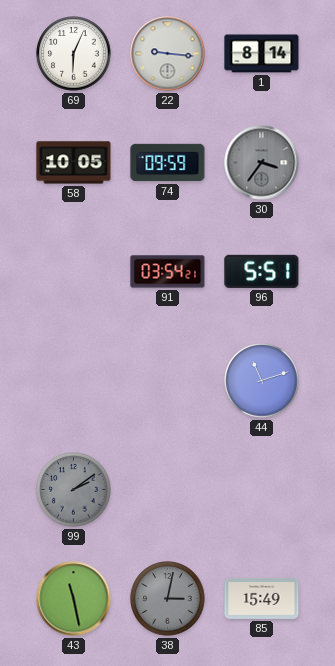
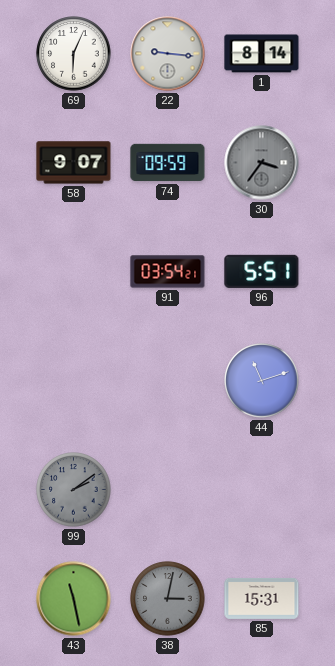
58: 10:05 -> 9:07
85: 15:49 -> 15:31
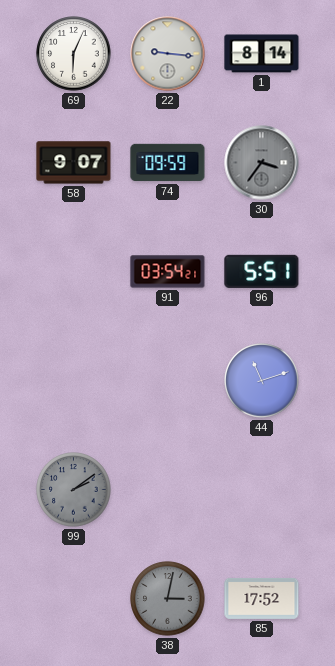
43: 11:28 -> none
85: 15:31 -> 17:52
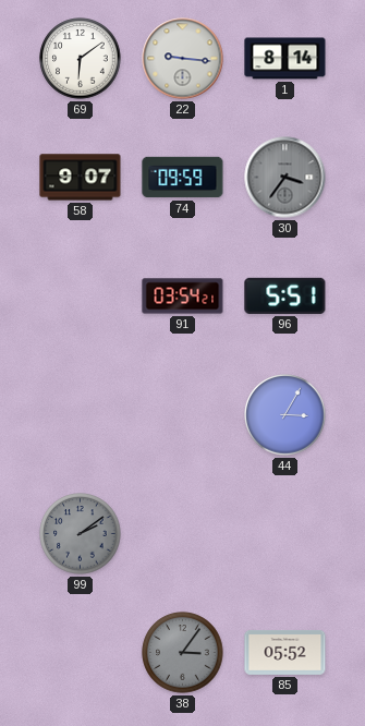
69: 6:04 -> 6:09
44: 11:12 -> 3:05
38: 3:02 -> 3:06
85: 17:52 -> 05:52
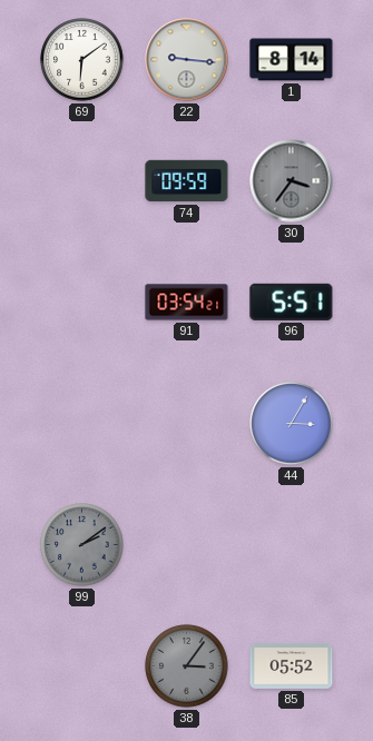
58: 9:07 -> none
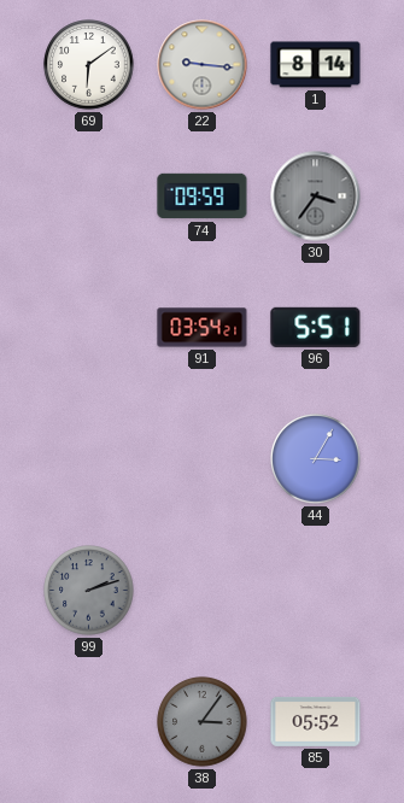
99: 2:09 -> 2:12
